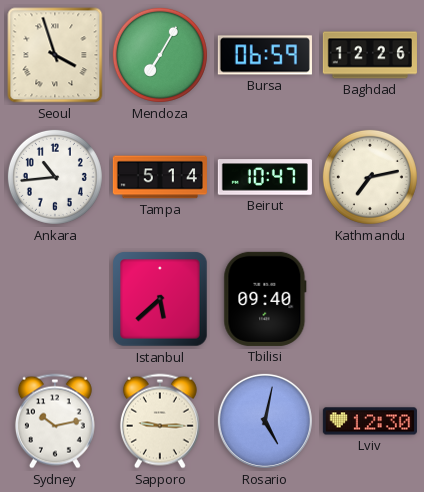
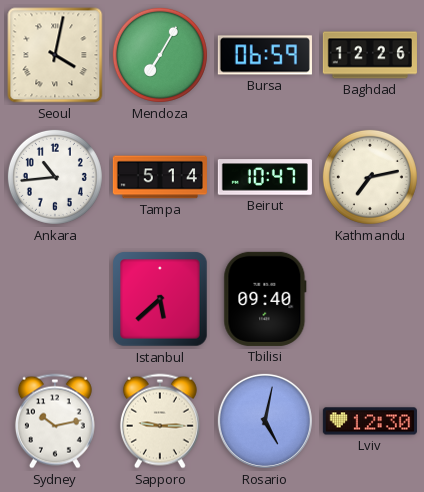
Seoul: 3:57 -> 4:02
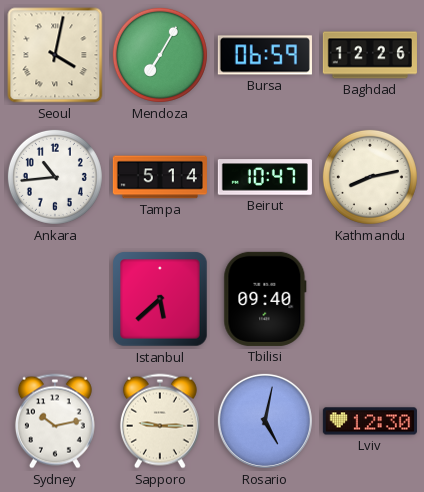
Kathmandu: 7:13 -> 8:13
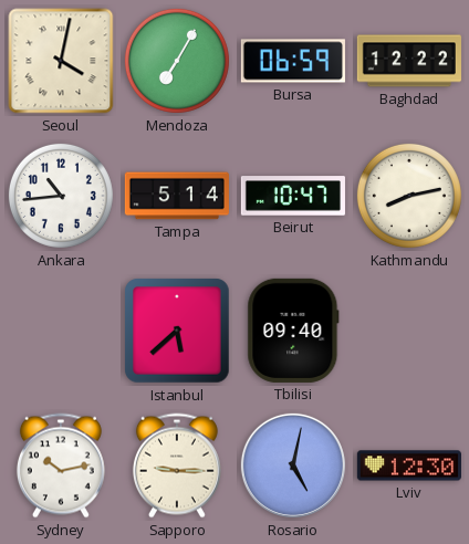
Baghdad: 12:26 -> 12:22
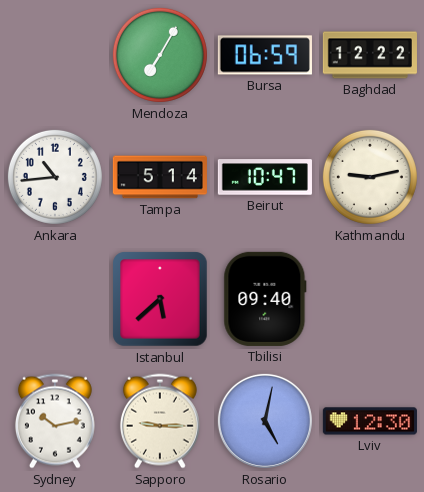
Seoul: 4:02 -> none
Kathmandu: 8:13 -> 9:13
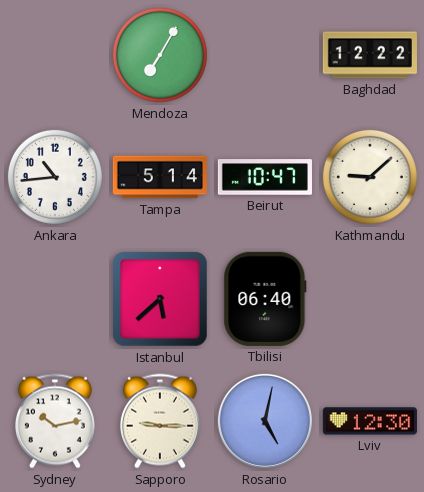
Bursa: 06:59 -> none
Kathmandu: 9:13 -> 9:08
Tbilisi: 09:40 -> 06:40
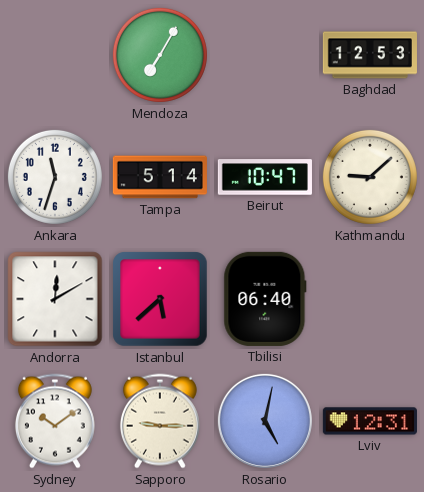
Baghdad: 12:22 -> 12:53
Ankara: 10:44 -> 11:33
Andorra: none -> 12:10
Sydney: 10:13 -> 10:09
Lviv: 12:30 -> 12:31
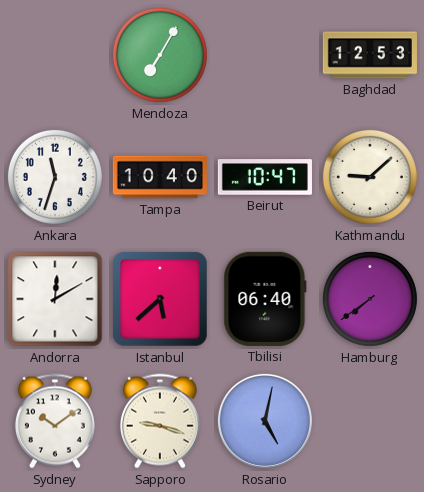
Tampa: 5:14 -> 10:40
Hamburg: none -> 7:39
Sapporo: 9:15 -> 9:18
Lviv: 12:31 -> none
